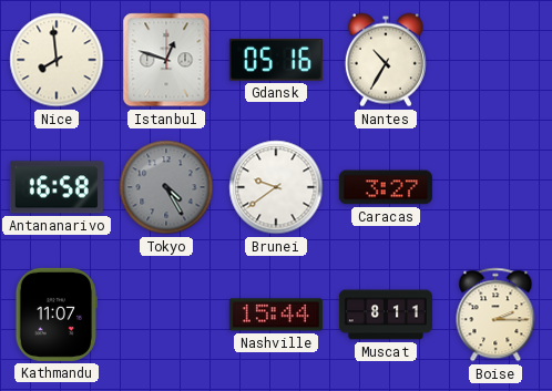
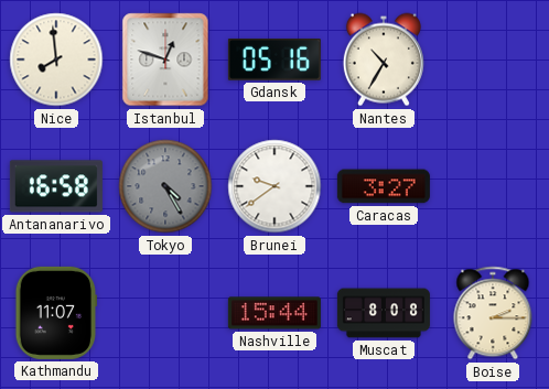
Muscat: 8:11 -> 8:08
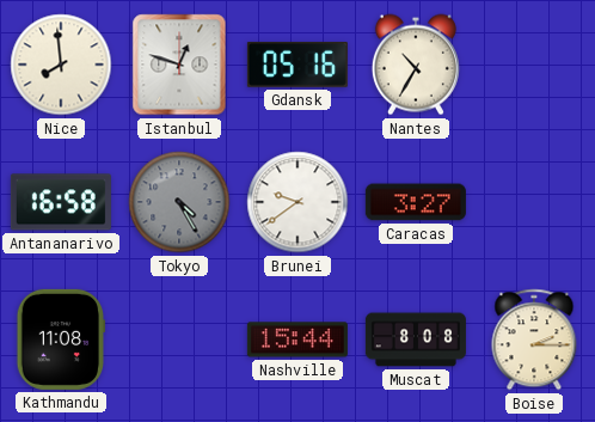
Kathmandu: 11:07 -> 11:08
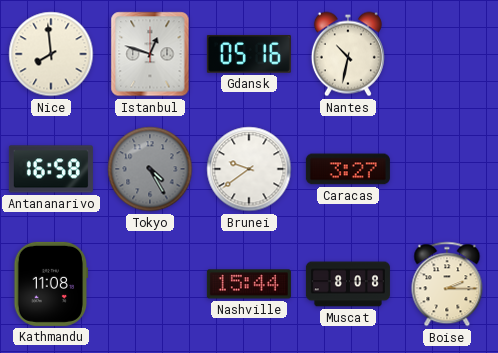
Nantes: 10:35 -> 10:32
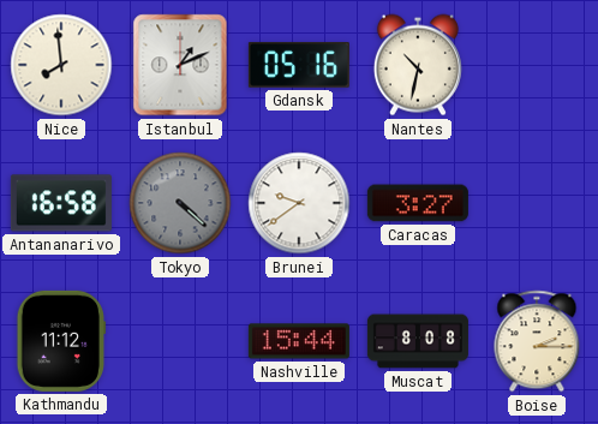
Istanbul: 12:48 -> 1:11
Tokyo: 4:25 -> 4:22
Kathmandu: 11:08 -> 11:12
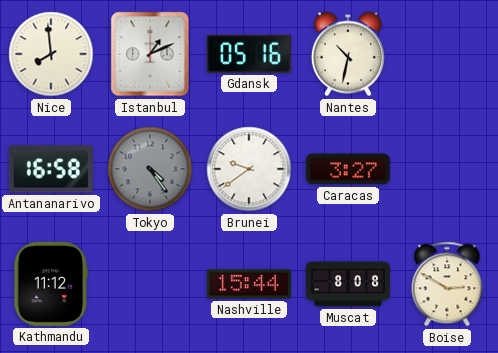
Tokyo: 4:22 -> 4:24
Boise: 2:15 -> 2:50
